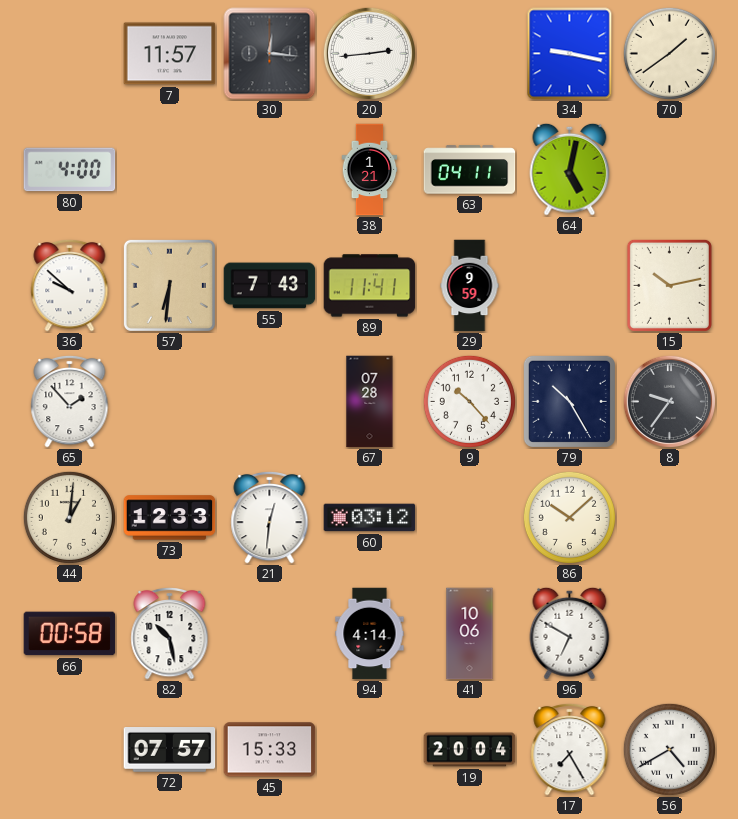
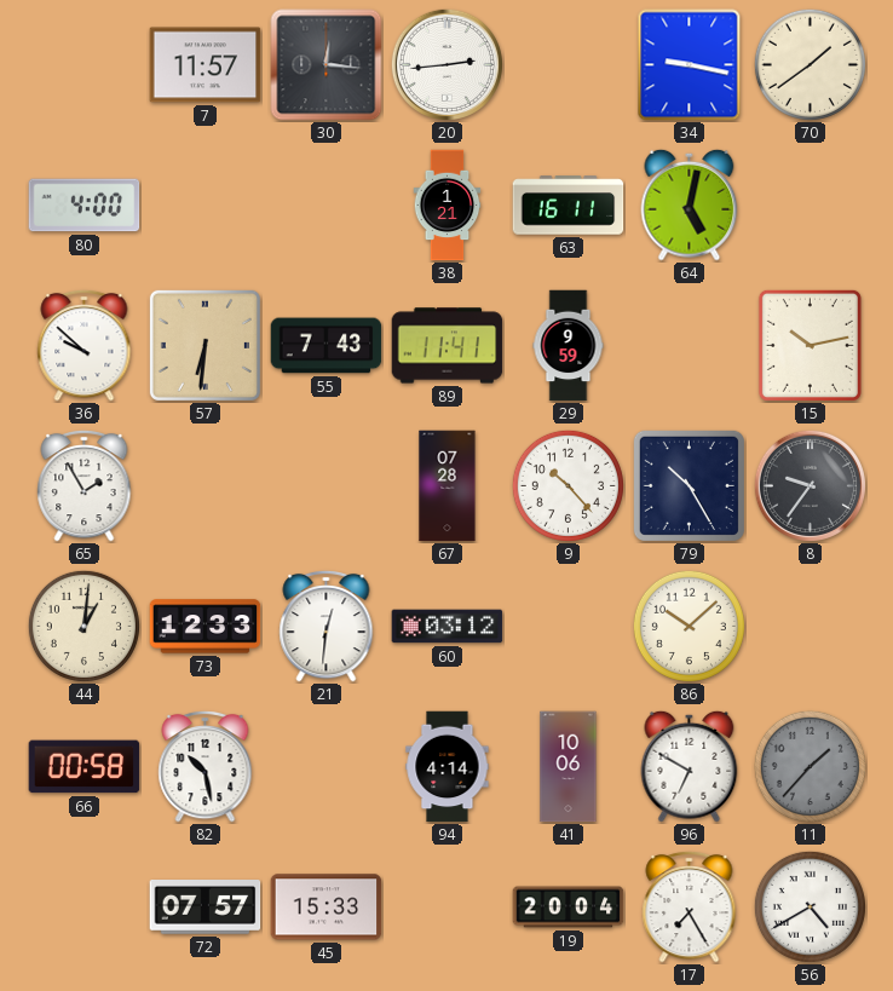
63: 04:11 -> 16:11
65: 1:53 -> 1:55
11: none -> 1:37
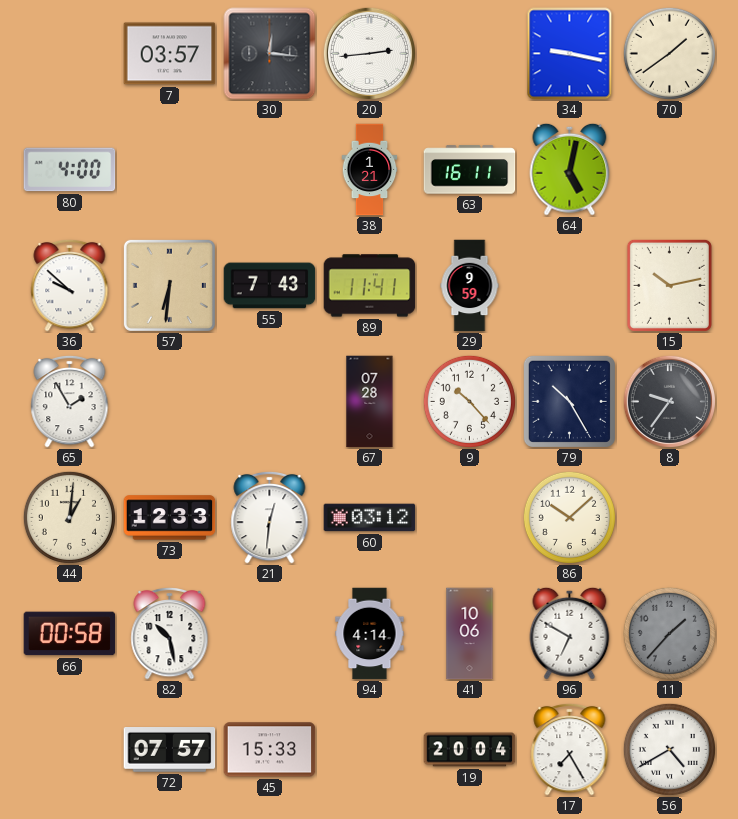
7: 11:57 -> 03:57
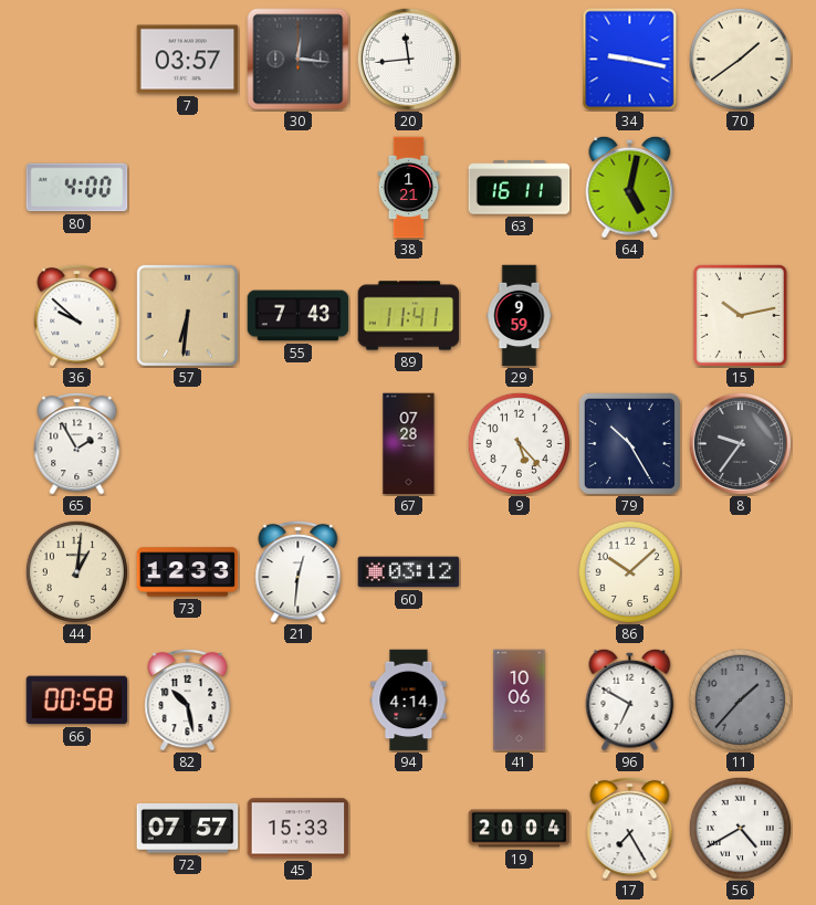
20: 2:44 -> 11:44
9: 10:23 -> 5:23
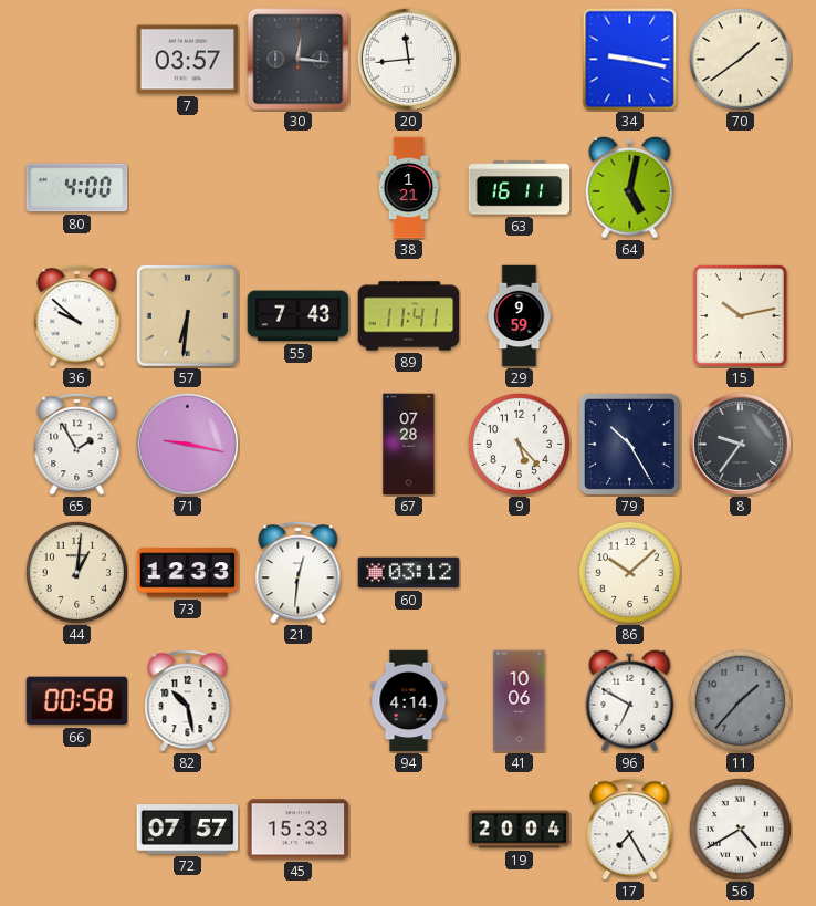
71: none -> 9:17
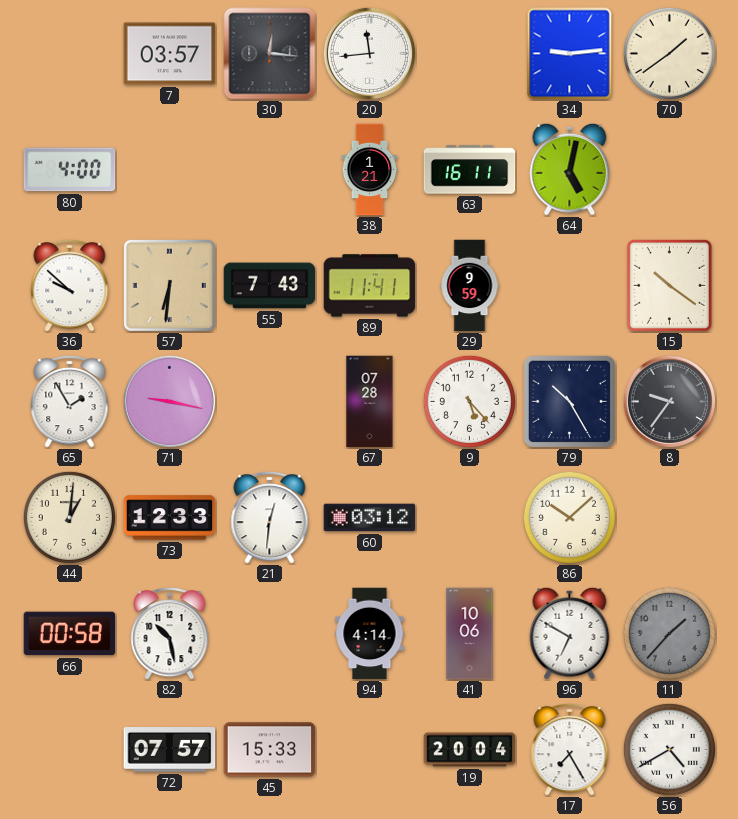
34: 9:17 -> 9:14
15: 10:13 -> 10:21
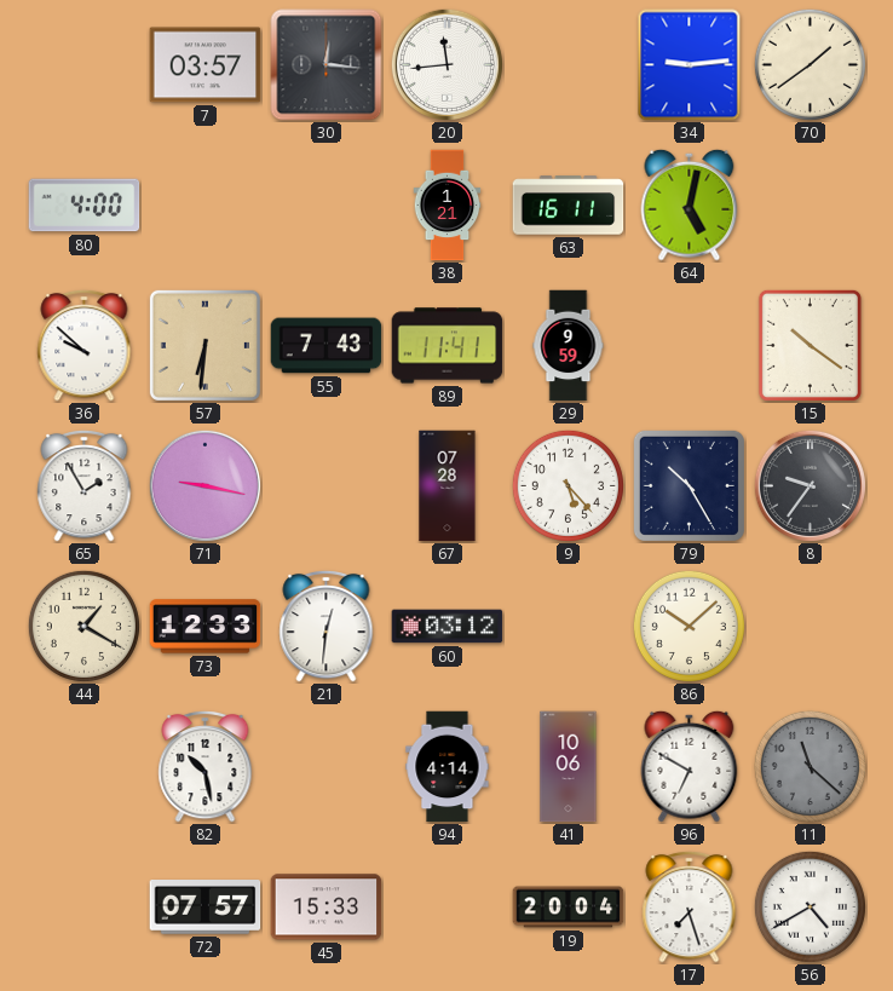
44: 1:01 -> 1:20
66: 00:58 -> none
11: 1:37 -> 11:22
17: 7:25 -> 7:27
